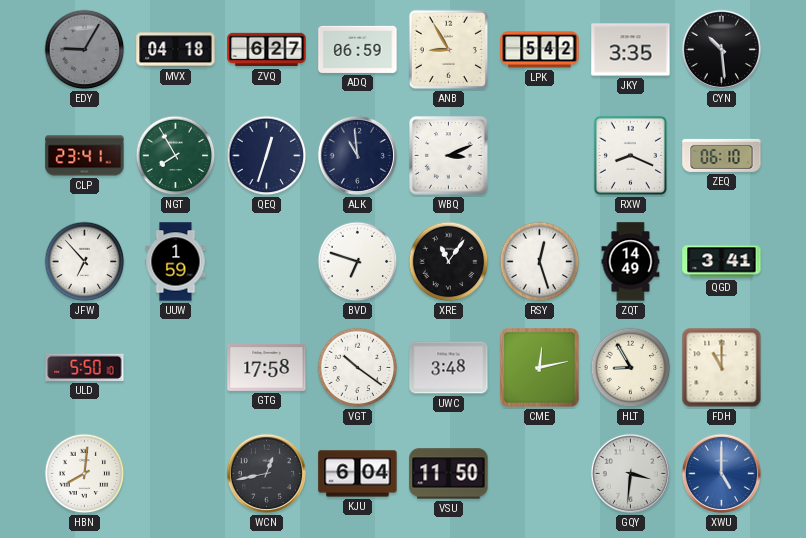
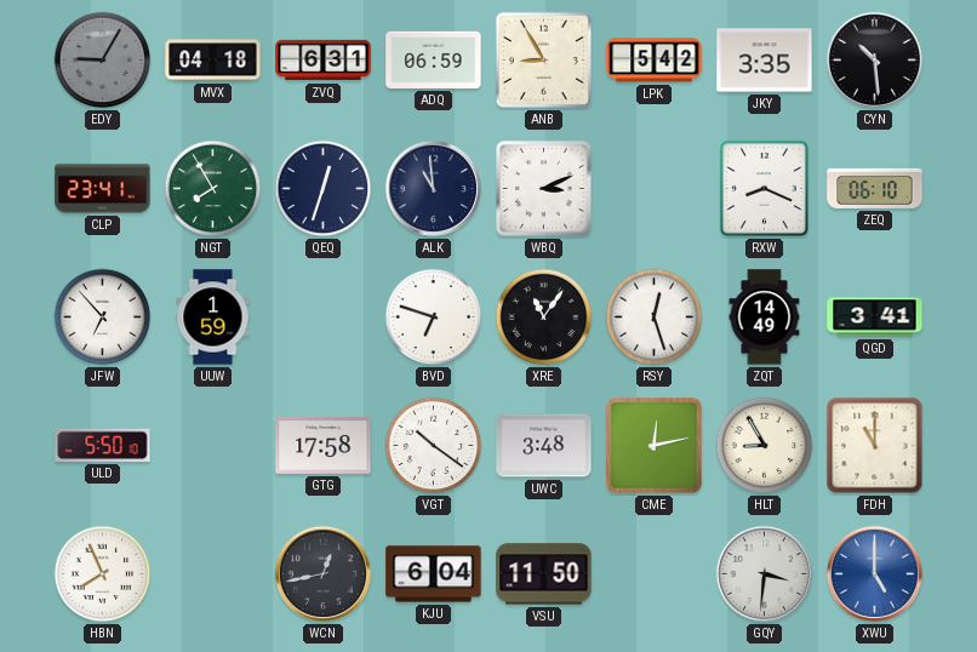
ZVQ: 6:27 -> 6:31
HBN: 8:01 -> 7:56
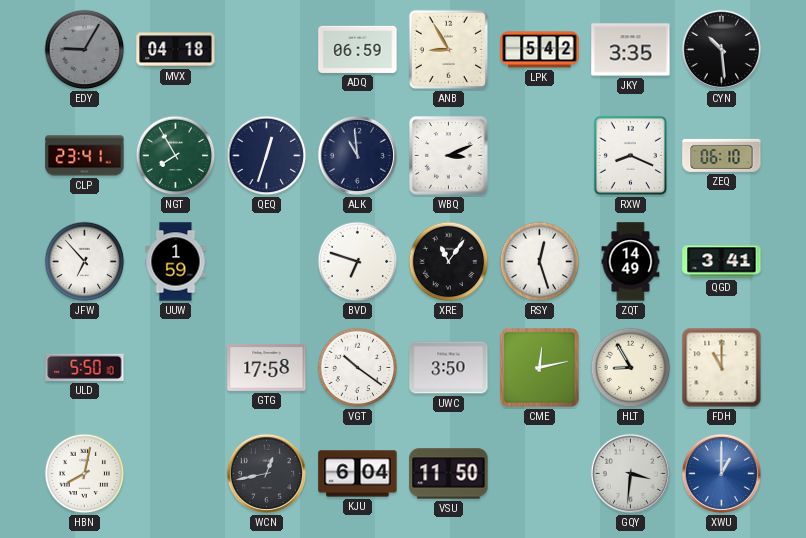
ZVQ: 6:31 -> none
UWC: 3:48 -> 3:50
HBN: 7:56 -> 8:02
XWU: 5:00 -> 1:00
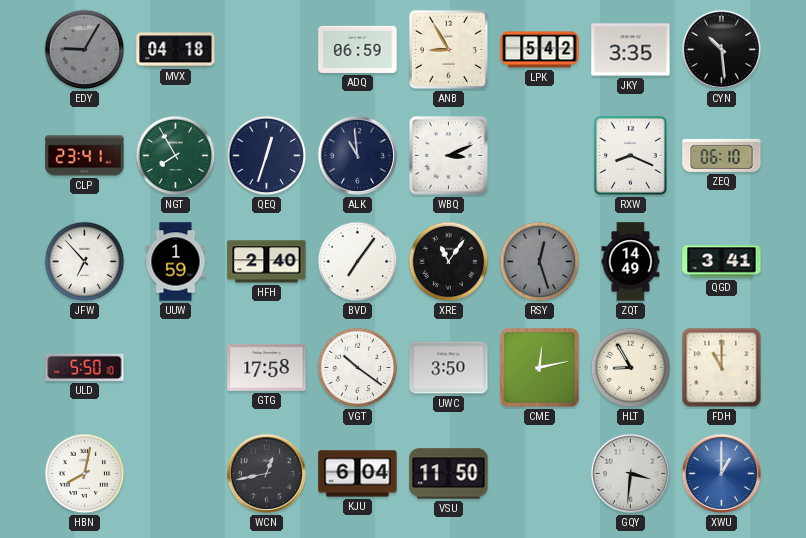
HFH: none -> 2:40
BVD: 6:48 -> 7:06
RSY dial: white -> grey
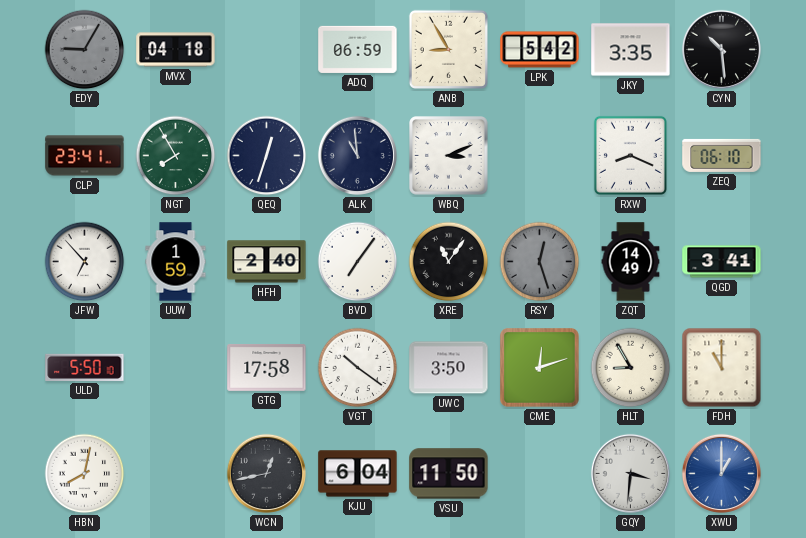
CME: 12:13 -> 12:12
